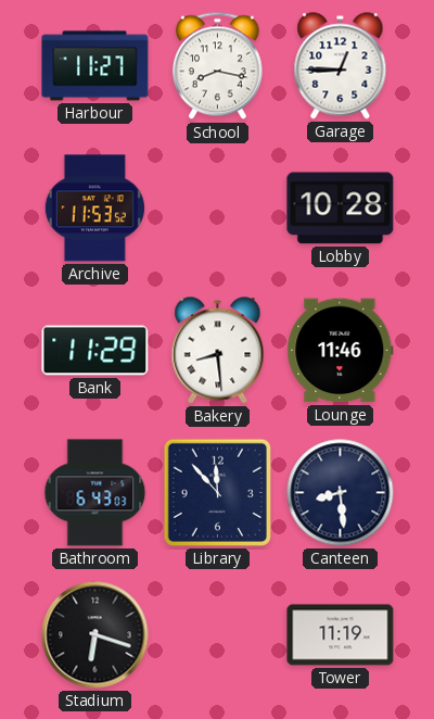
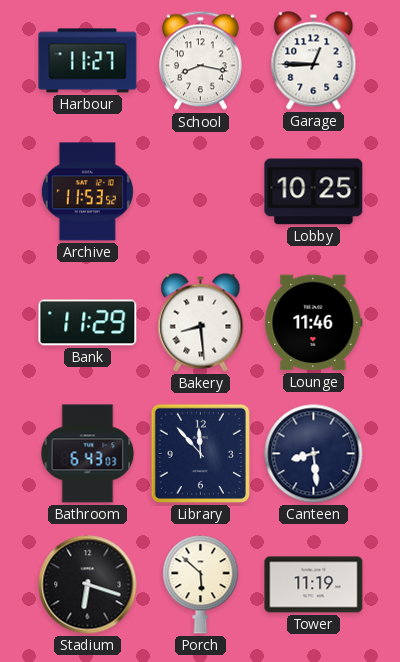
Lobby: 10:28 -> 10:25
Porch: none -> 5:52
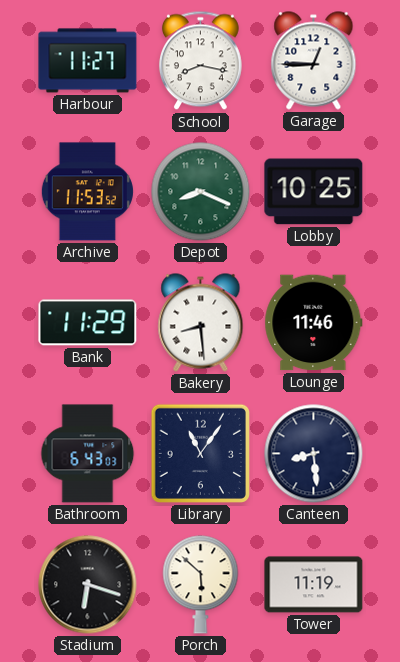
Depot: none -> 8:19
Library: 11:53 -> 11:06
